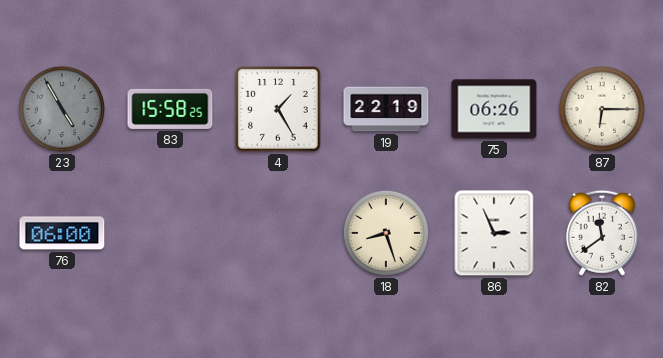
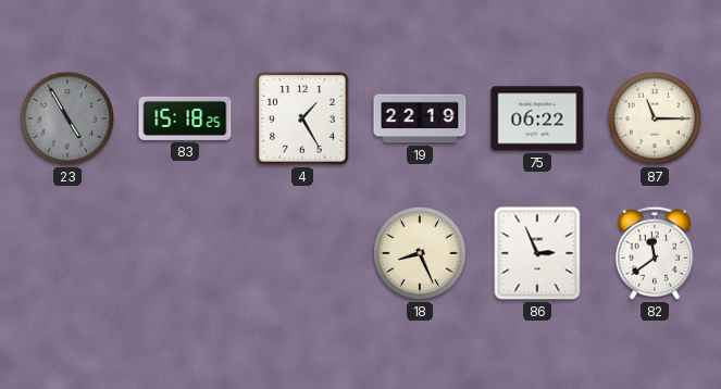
83: 15:58 -> 15:18
75: 06:26 -> 06:22
87: 6:15 -> 11:15
76: 06:00 -> none
18: 8:27 -> 8:26
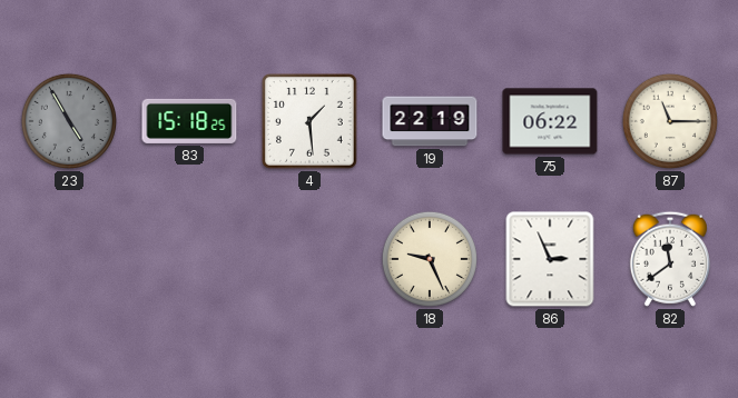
4: 1:25 -> 1:29
18: 8:26 -> 9:26
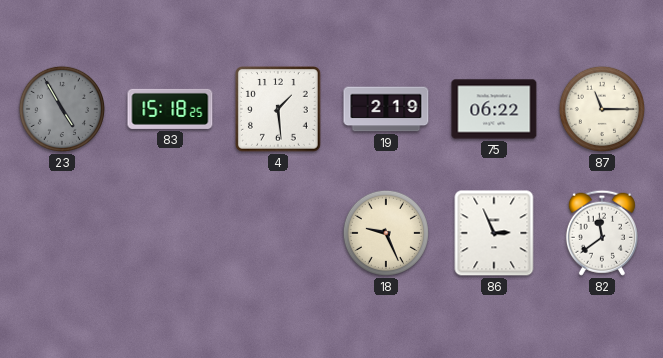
19: 22:19 -> 2:19
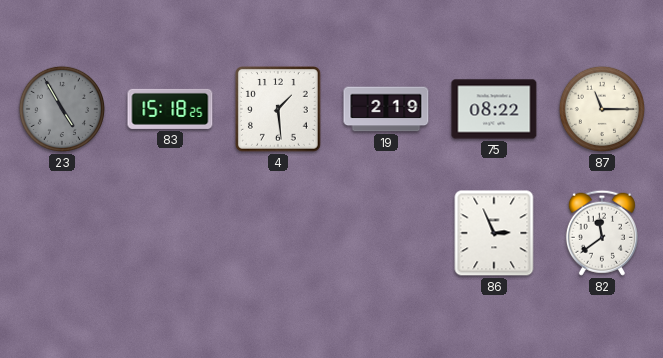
75: 06:22 -> 08:22
18: 9:26 -> none
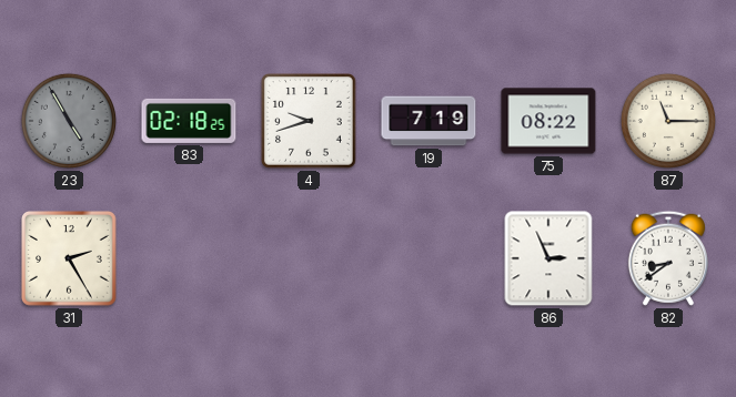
83: 15:18 -> 02:18
4: 1:29 -> 9:42
19: 2:19 -> 7:19
31: none -> 2:25
82: 11:39 -> 8:39
